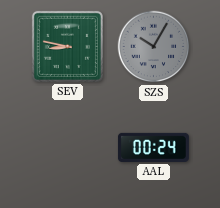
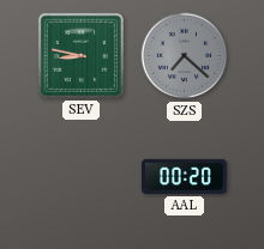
SZS: 10:05 -> 7:22
AAL: 00:24 -> 00:20
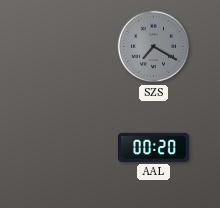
SEV: 8:47 -> none
SZS: 7:22 -> 7:20
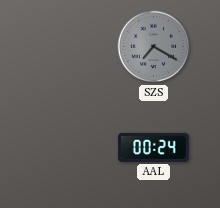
AAL: 00:20 -> 00:24
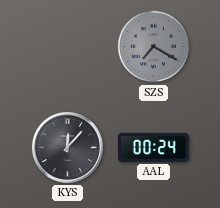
KYS: none -> 12:07
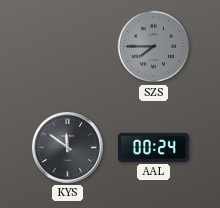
SZS: 7:20 -> 7:45
KYS: 12:07 -> 11:51
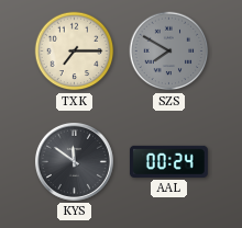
TXK: none -> 7:15
SZS: 7:45 -> 7:50
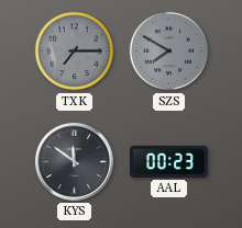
TXK dial: cream -> grey
AAL: 00:24 -> 00:23
